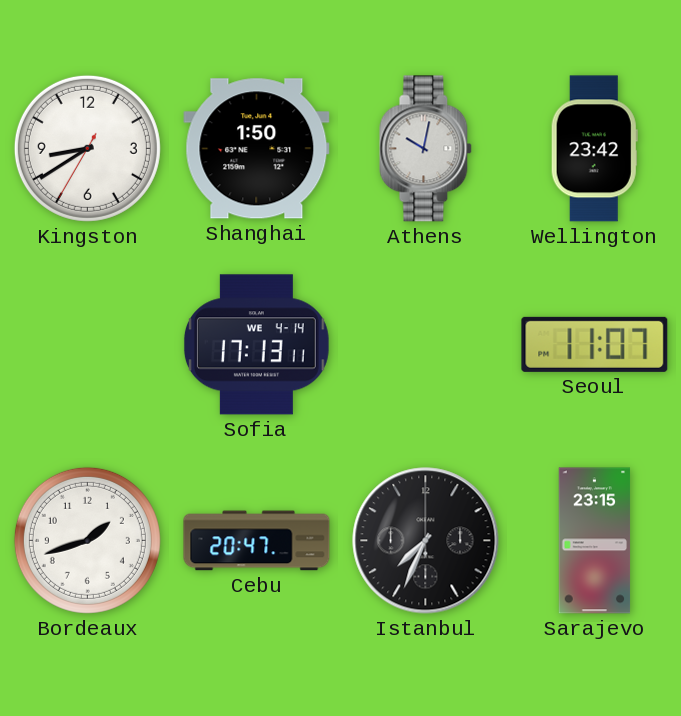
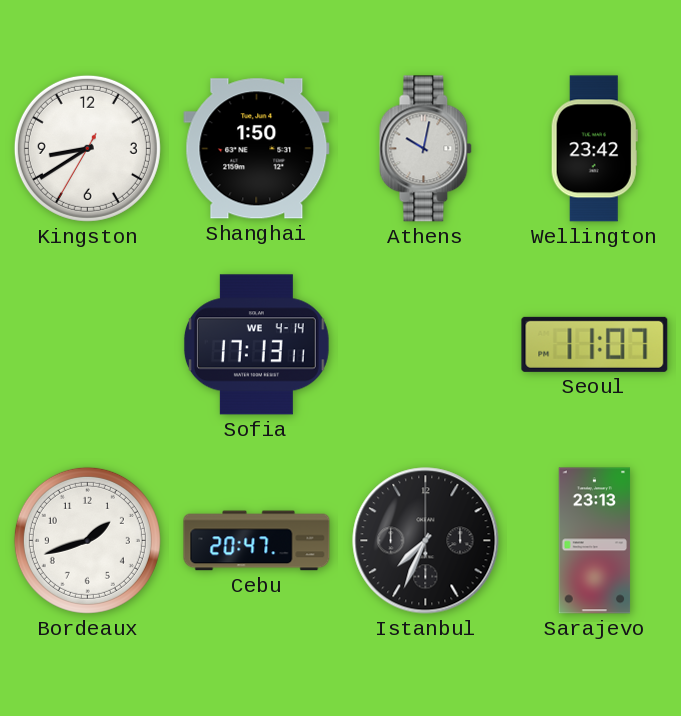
Sarajevo: 23:15 -> 23:13
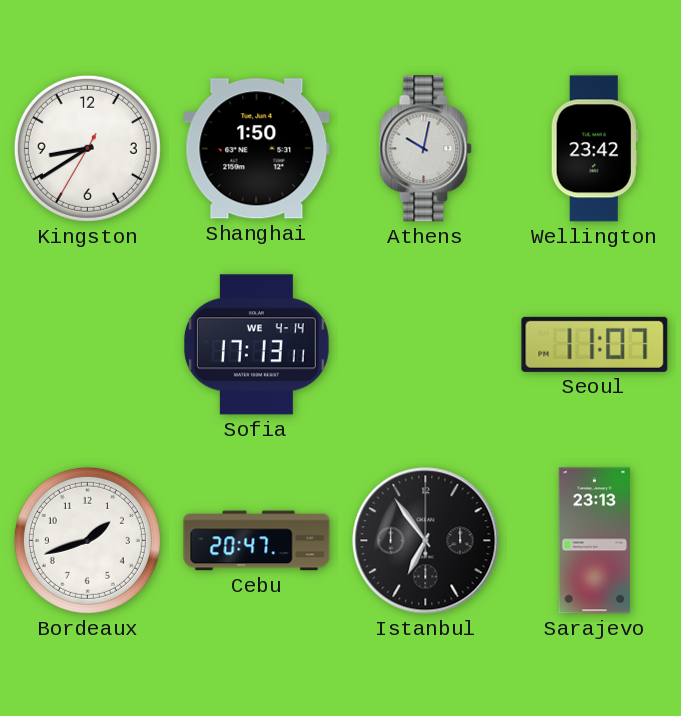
Istanbul: 7:34 -> 6:54
